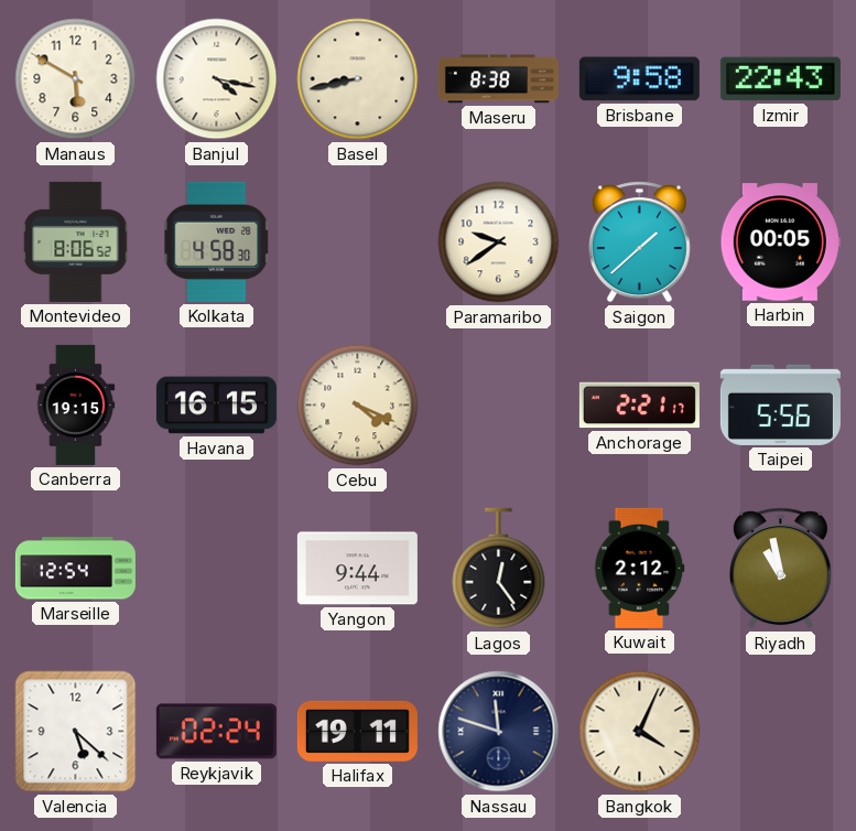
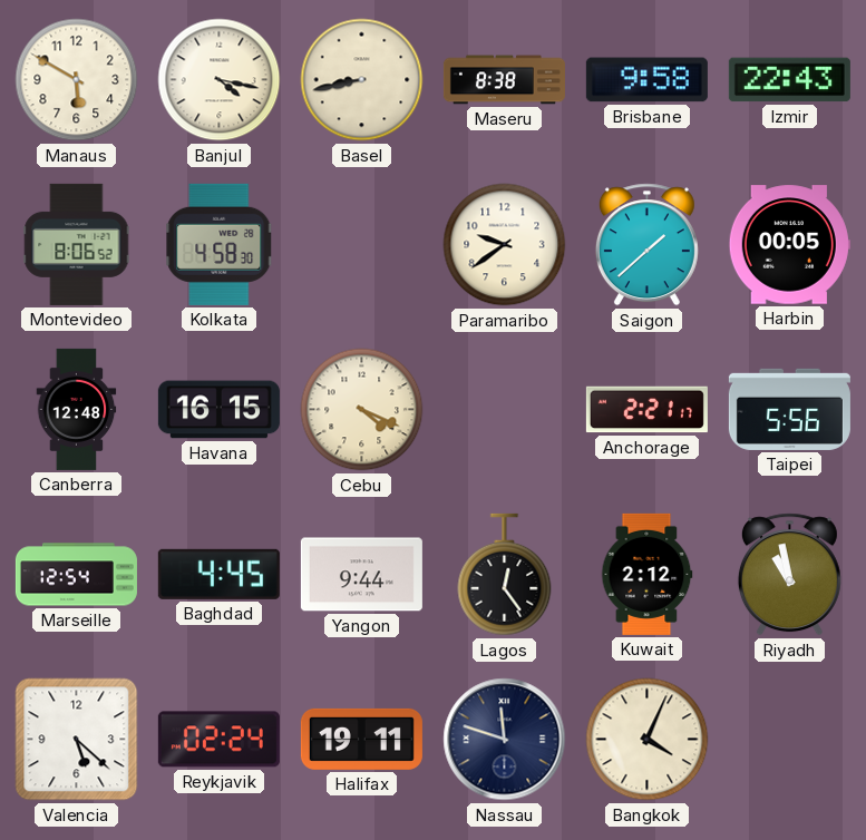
Canberra: 19:15 -> 12:48
Baghdad: none -> 4:45
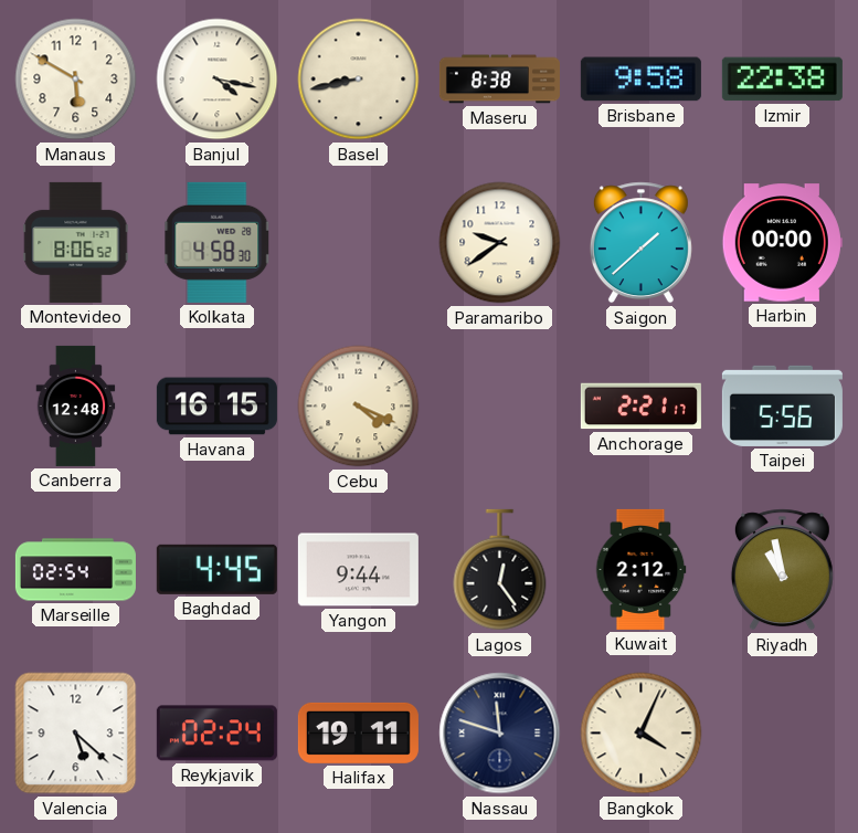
Izmir: 22:43 -> 22:38
Harbin: 00:05 -> 00:00
Marseille: 12:54 -> 02:54
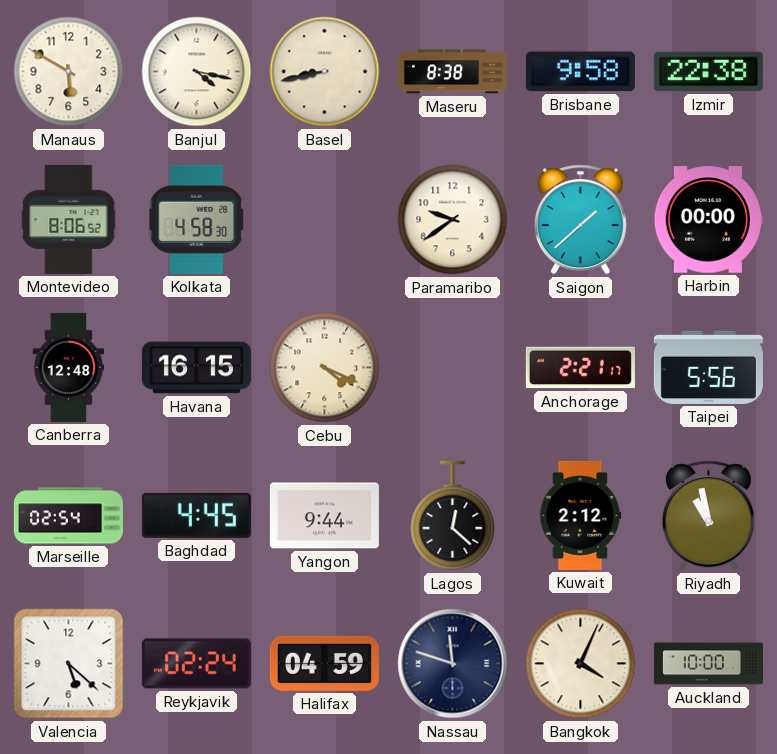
Lagos: 12:24 -> 12:22
Halifax: 19:11 -> 04:59
Auckland: none -> 10:00
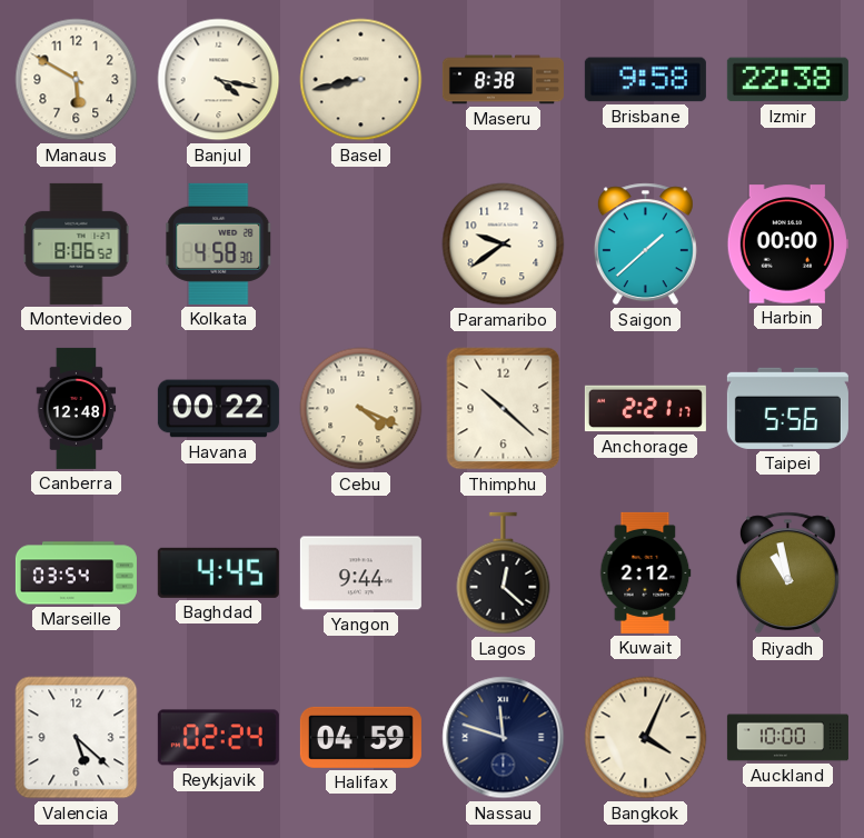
Havana: 16:15 -> 00:22
Thimphu: none -> 10:22
Marseille: 02:54 -> 03:54
